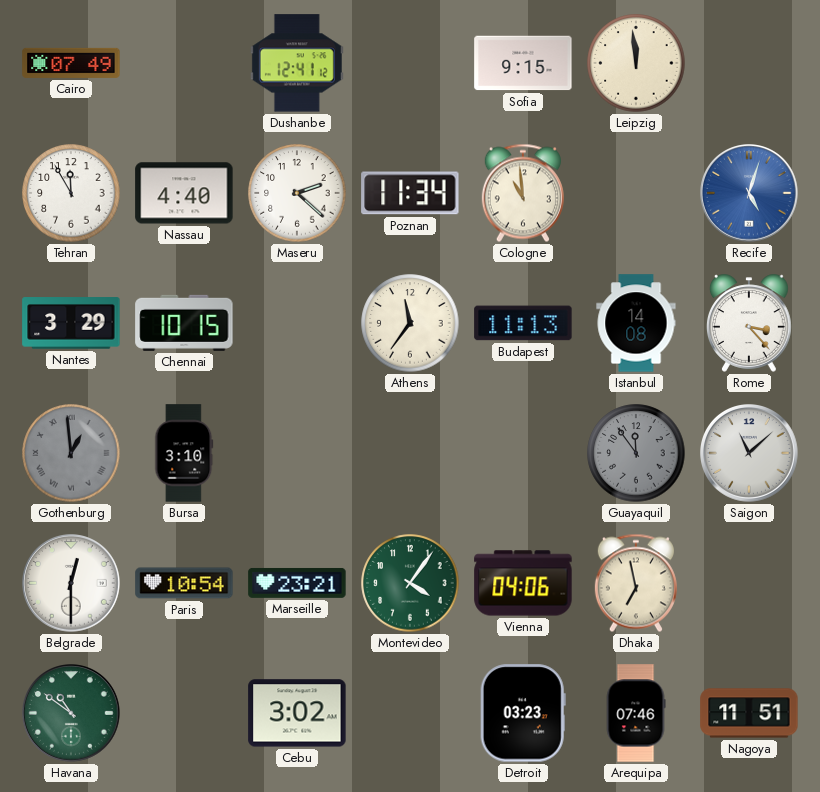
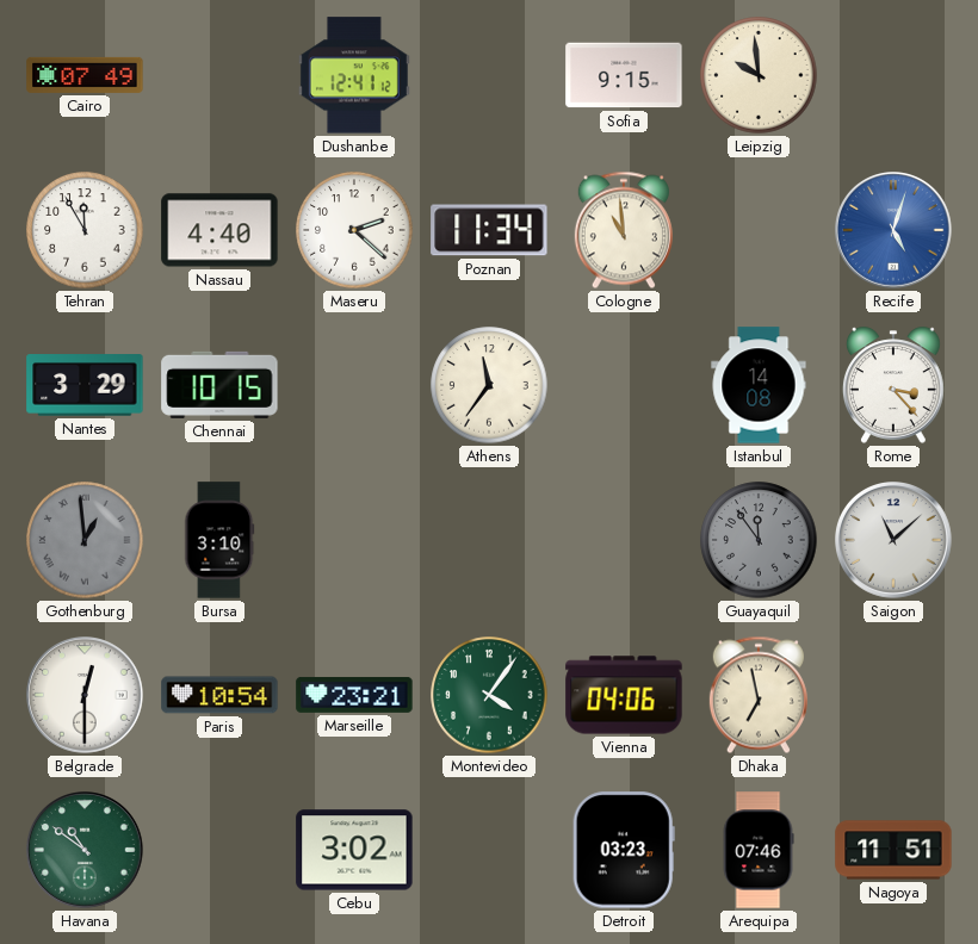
Leipzig: 11:59 -> 9:59
Budapest: 11:13 -> none
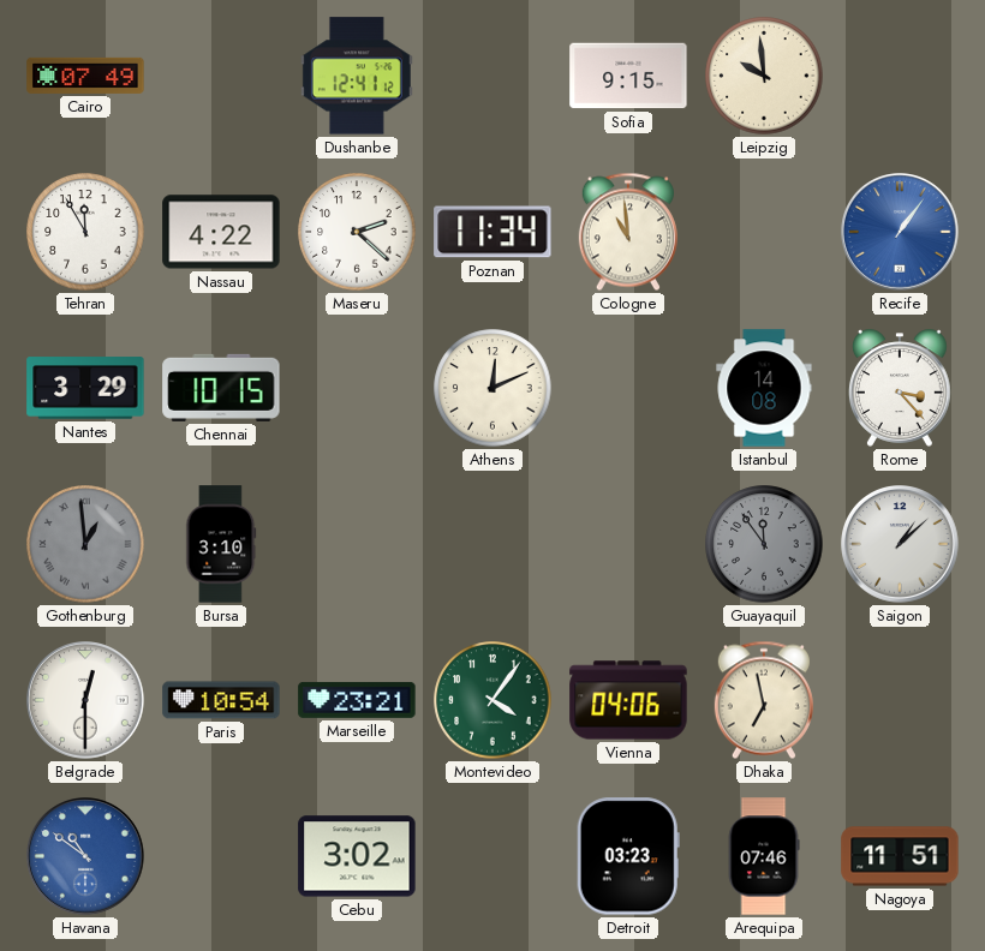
Nassau: 4:40 -> 4:22
Recife: 5:03 -> 1:06
Athens: 11:36 -> 12:11
Saigon: 11:08 -> 1:08
Havana dial: green -> blue
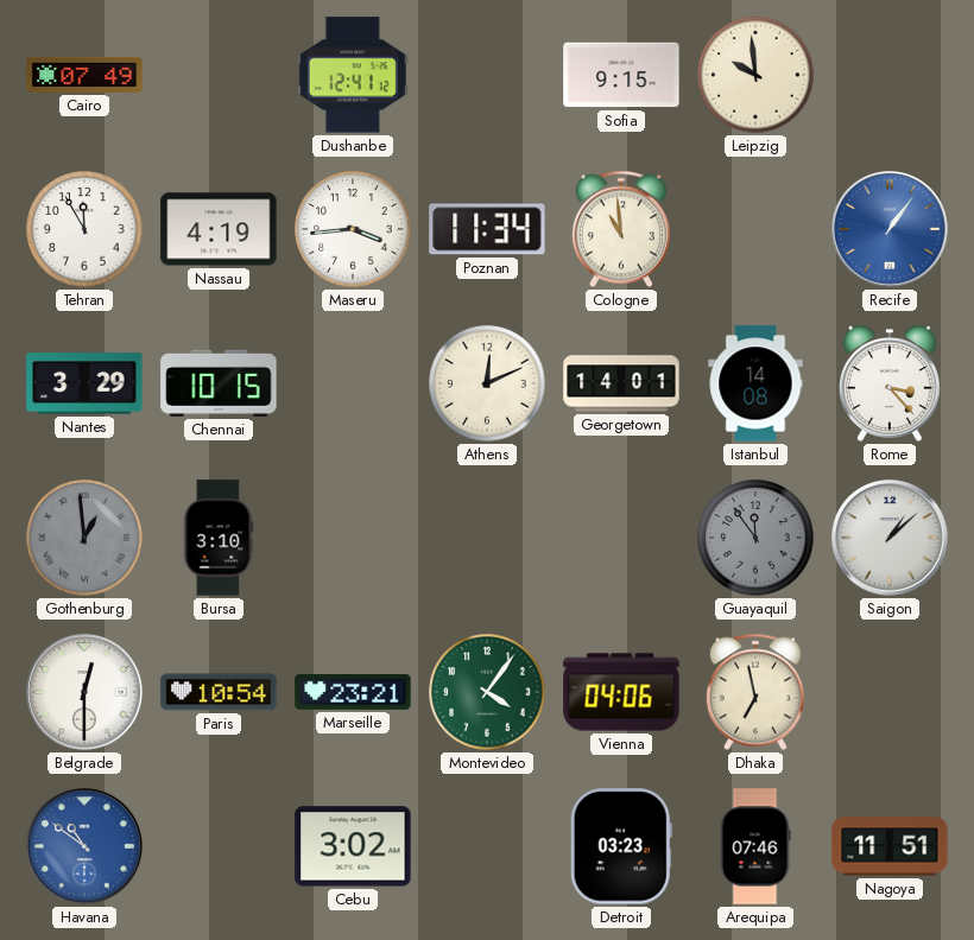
Nassau: 4:22 -> 4:19
Maseru: 2:22 -> 3:44
Georgetown: none -> 14:01
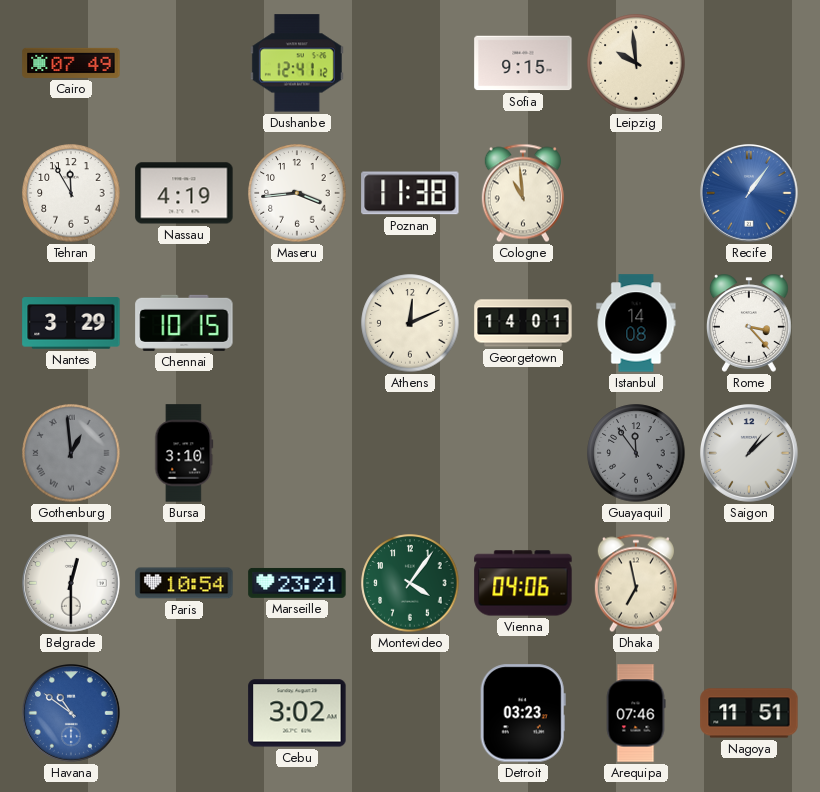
Poznan: 11:34 -> 11:38
